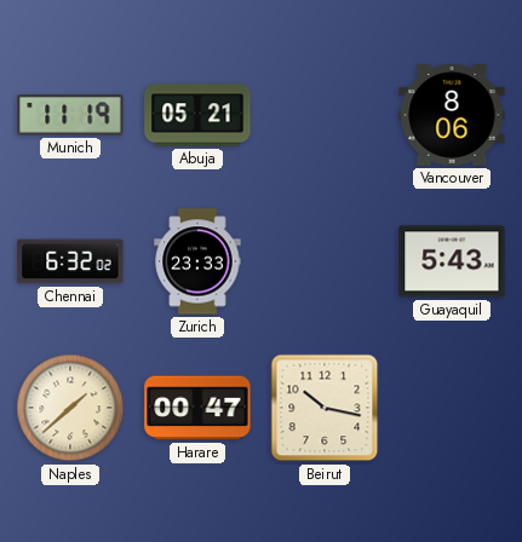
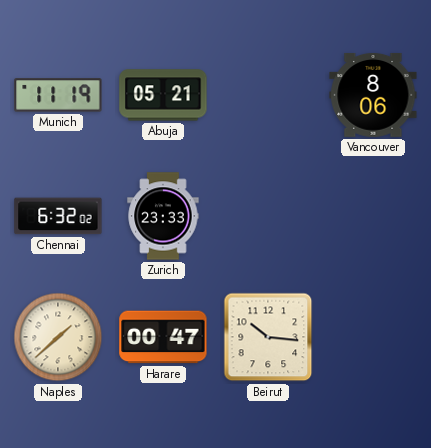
Guayaquil: 5:43 -> none
Beirut: 10:17 -> 10:16
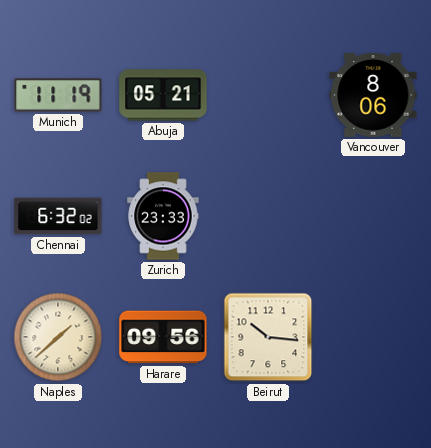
Harare: 00:47 -> 09:56
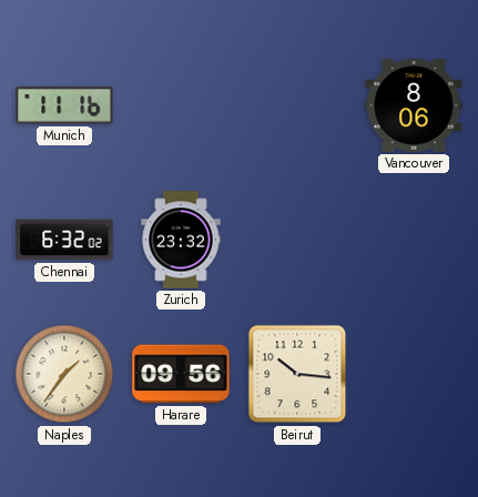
Munich: 11:19 -> 11:16
Abuja: 05:21 -> none
Zurich: 23:33 -> 23:32
Naples: 1:38 -> 1:36
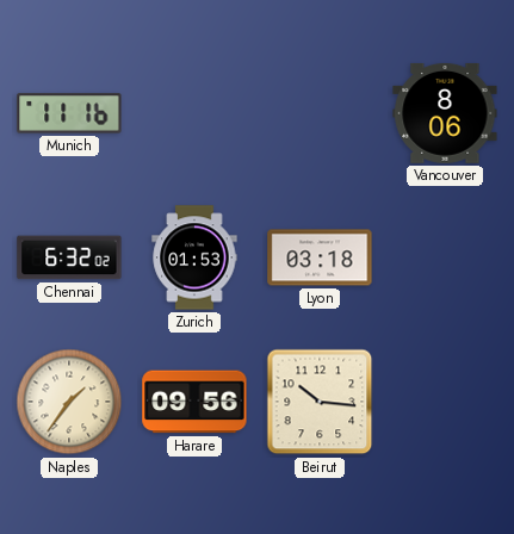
Zurich: 23:32 -> 01:53
Lyon: none -> 03:18
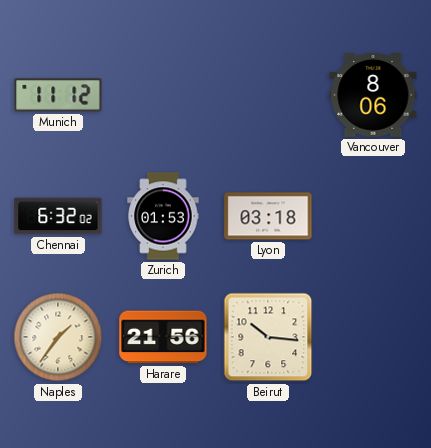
Munich: 11:16 -> 11:12
Harare: 09:56 -> 21:56
